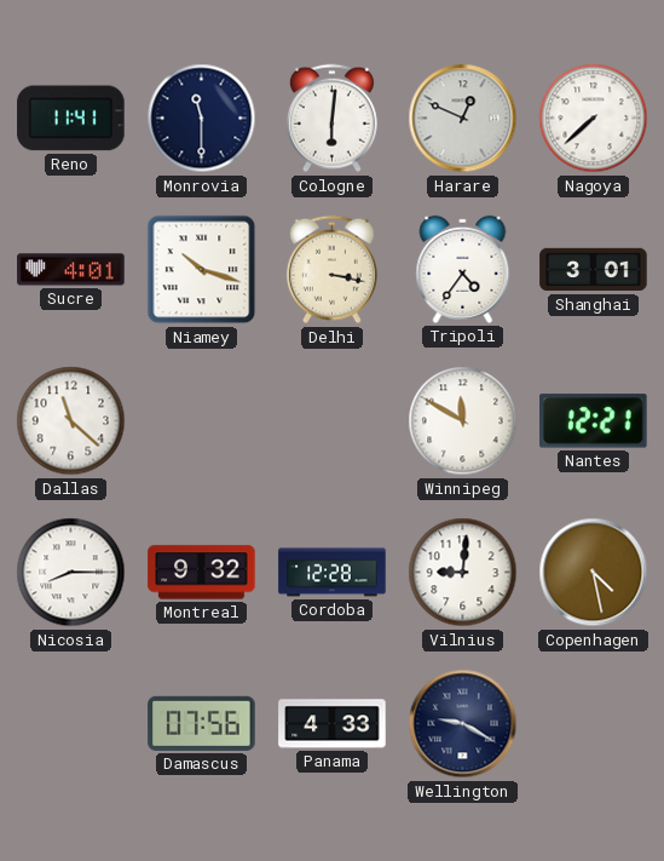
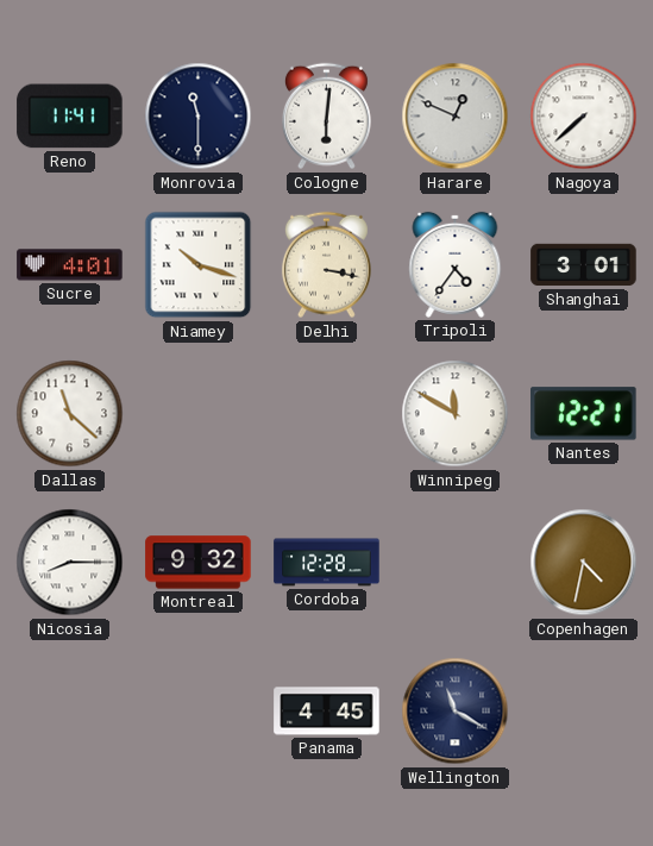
Vilnius: 9:01 -> none
Copenhagen: 4:28 -> 4:32
Damascus: 07:56 -> none
Panama: 4:33 -> 4:45
Wellington: 9:20 -> 11:20
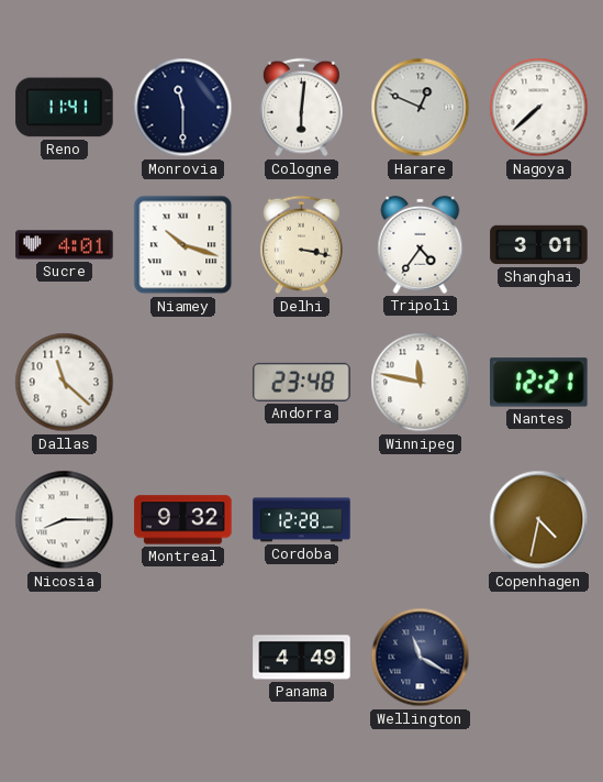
Andorra: none -> 23:48
Winnipeg: 11:50 -> 11:47
Panama: 4:45 -> 4:49
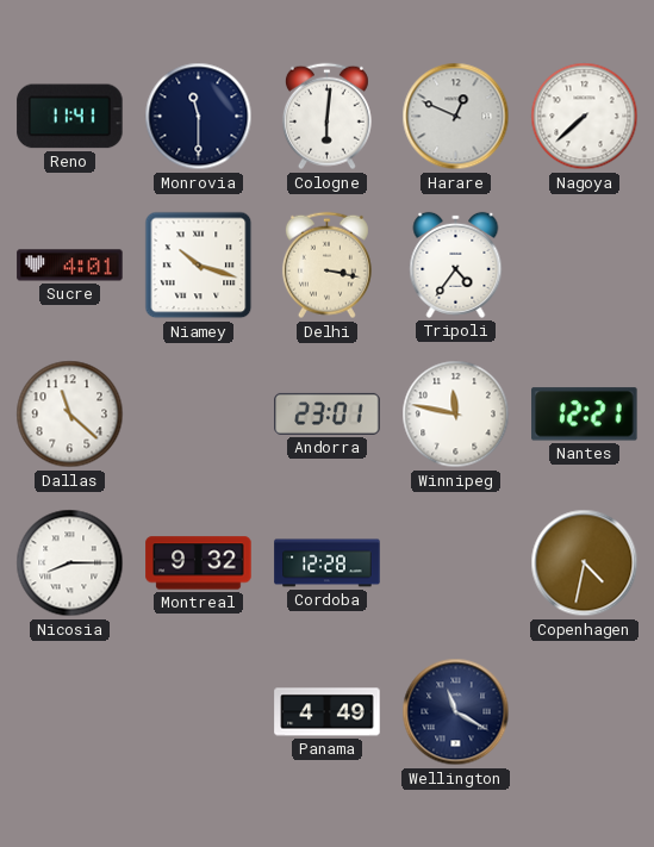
Shanghai: 3:01 -> none
Andorra: 23:48 -> 23:01
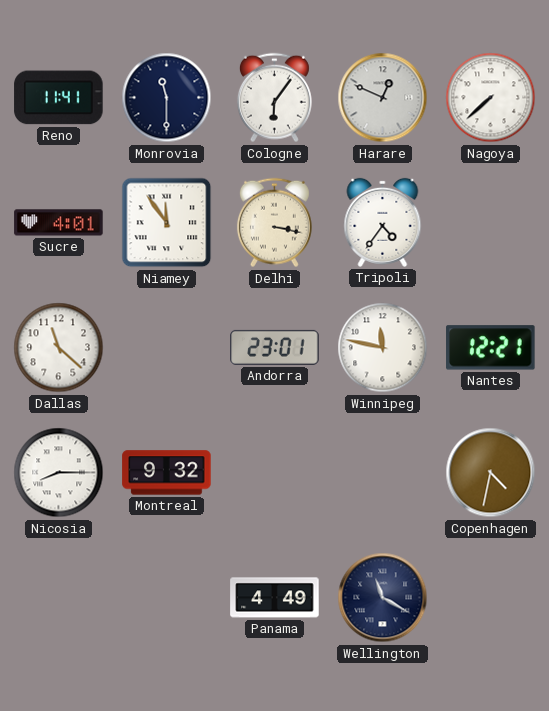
Cologne: 6:01 -> 6:06
Niamey: 10:18 -> 11:54
Cordoba: 12:28 -> none
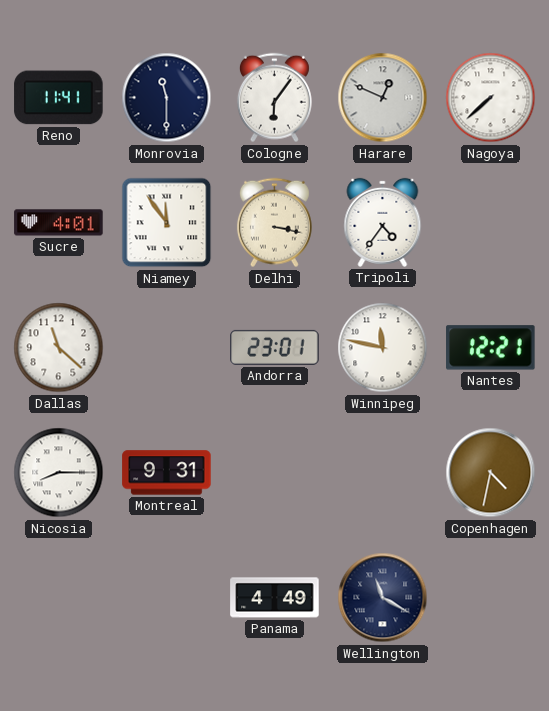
Montreal: 9:32 -> 9:31
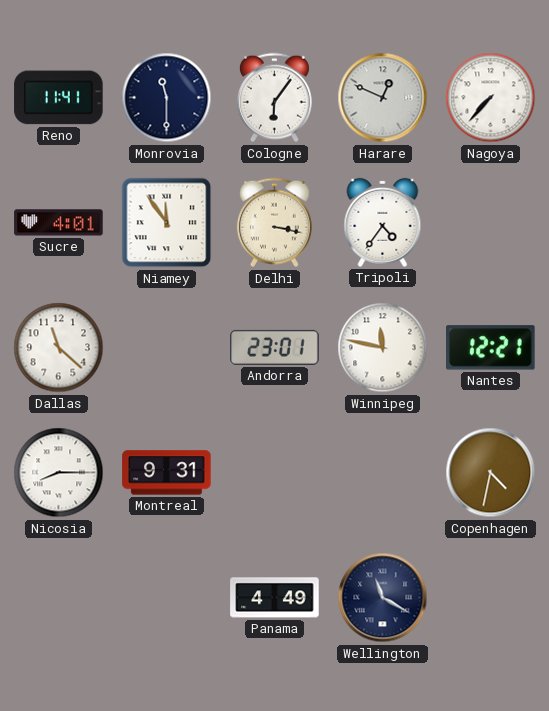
Nagoya: 7:38 -> 7:37
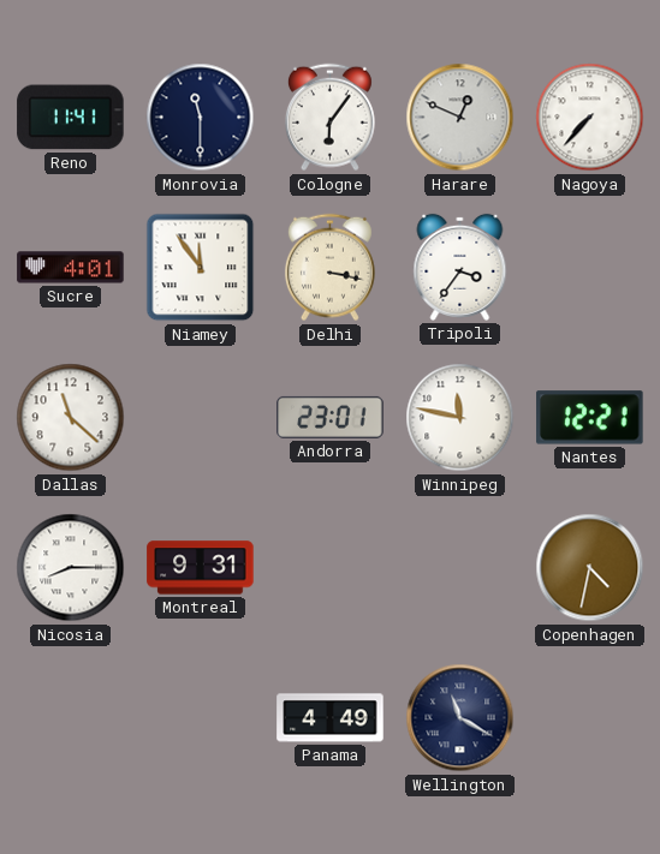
Tripoli: 4:36 -> 3:36
